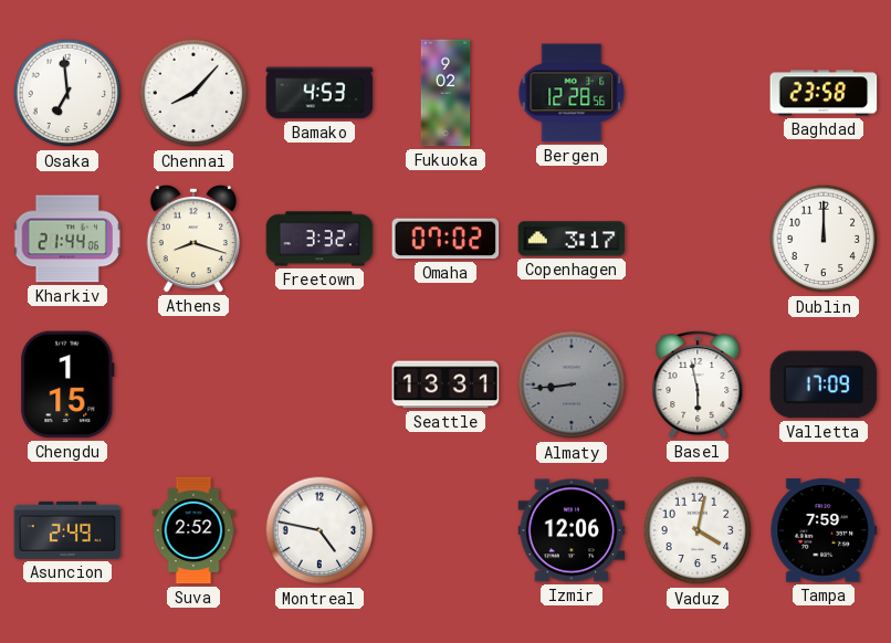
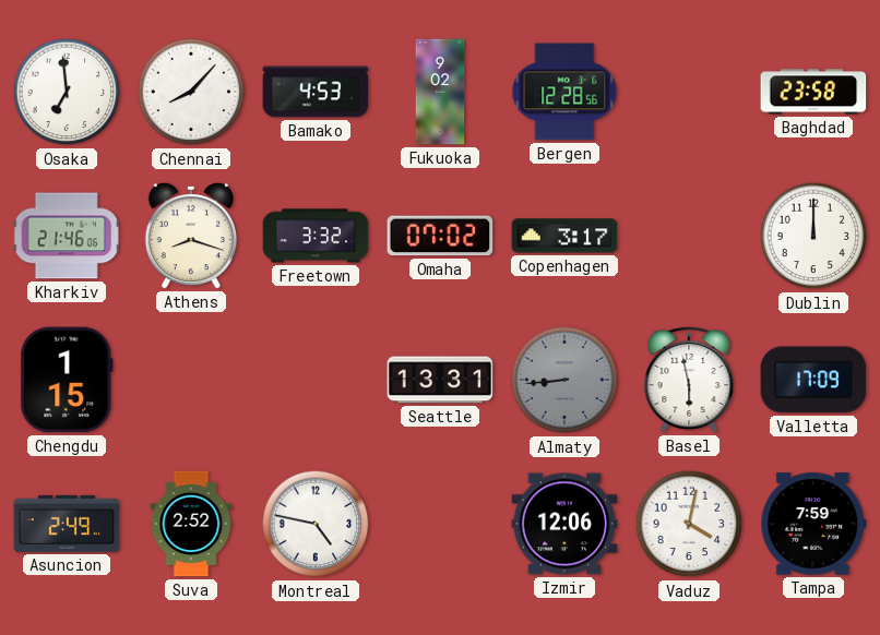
Kharkiv: 21:44 -> 21:46
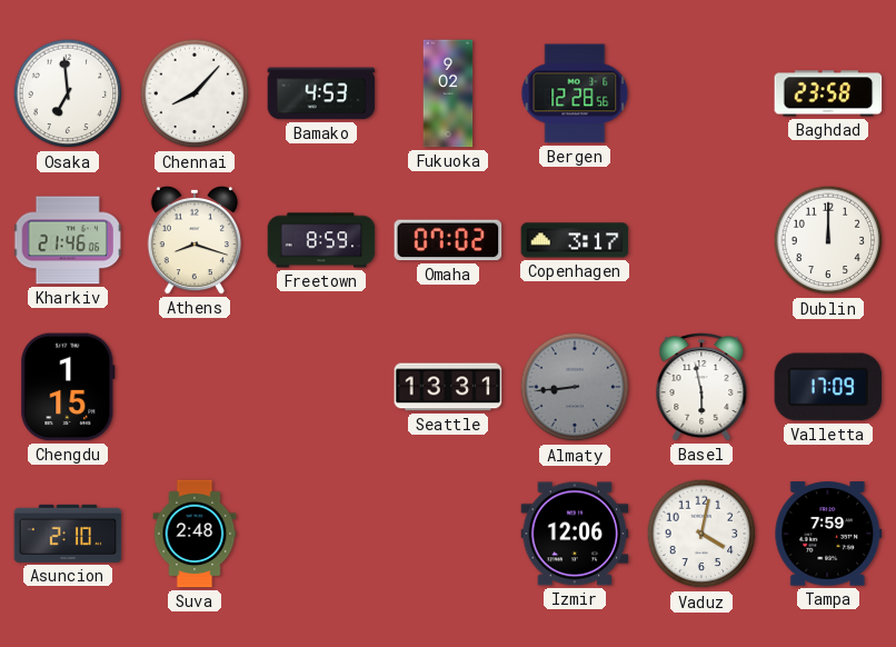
Freetown: 3:32 -> 8:59
Asuncion: 2:49 -> 2:10
Suva: 2:52 -> 2:48
Montreal: 4:47 -> none
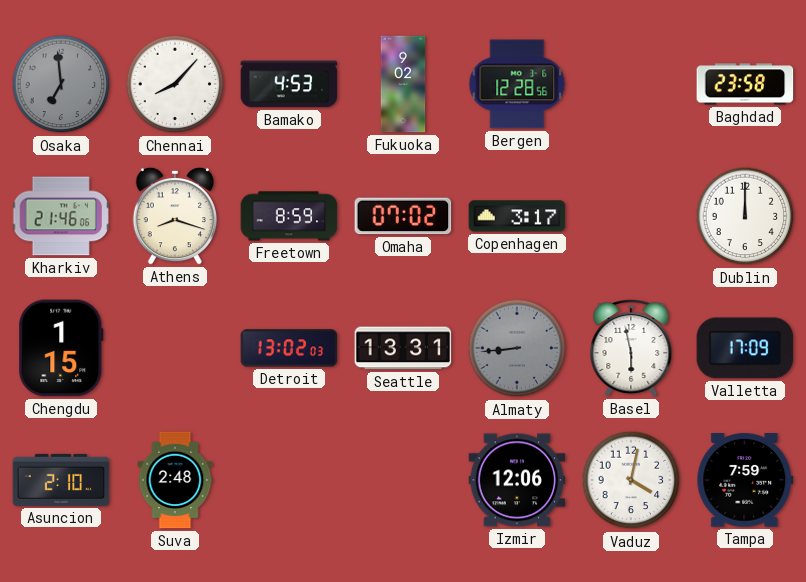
Osaka dial: white -> grey
Detroit: none -> 13:02
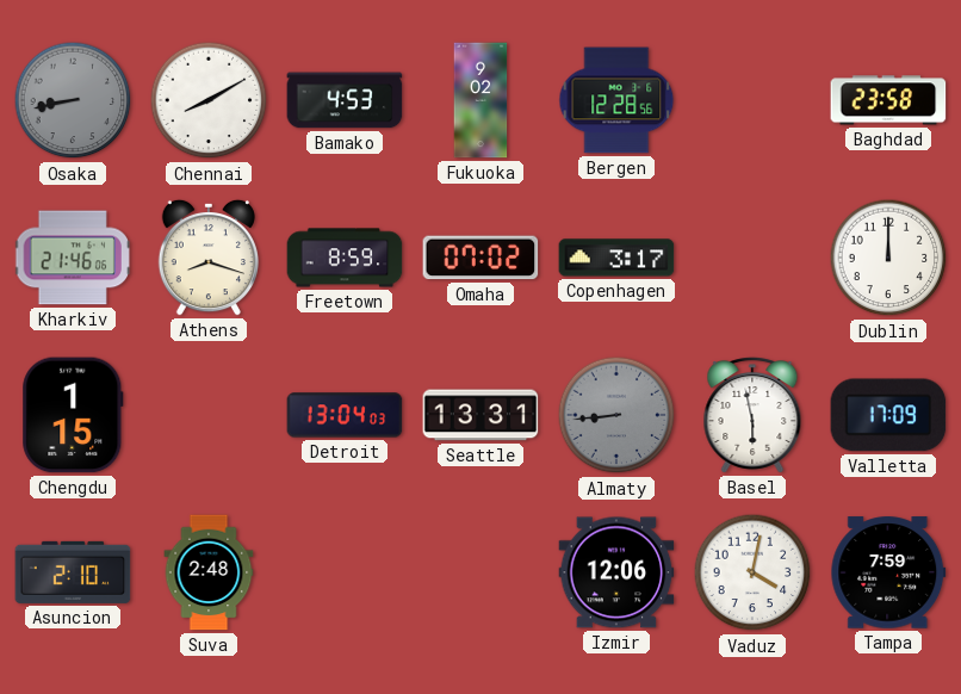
Osaka: 6:59 -> 8:43
Chennai: 8:07 -> 8:10
Detroit: 13:02 -> 13:04
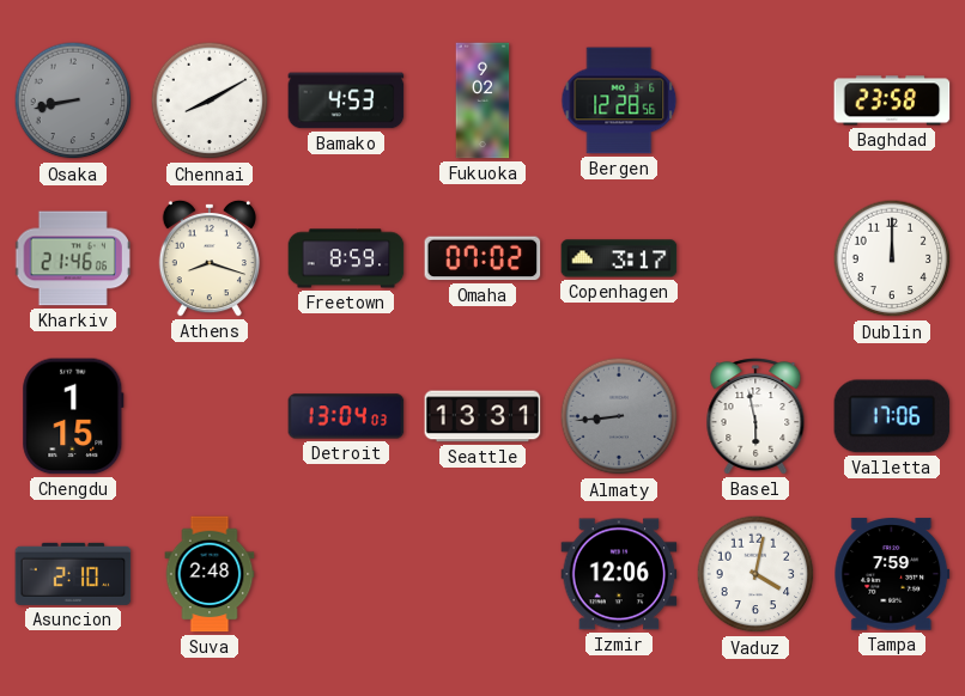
Valletta: 17:09 -> 17:06
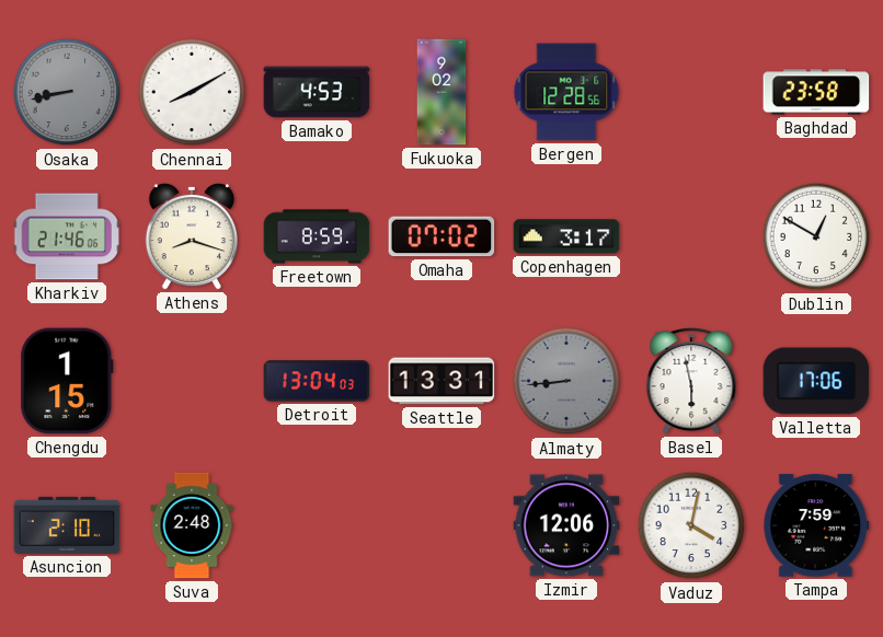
Dublin: 12:00 -> 12:50
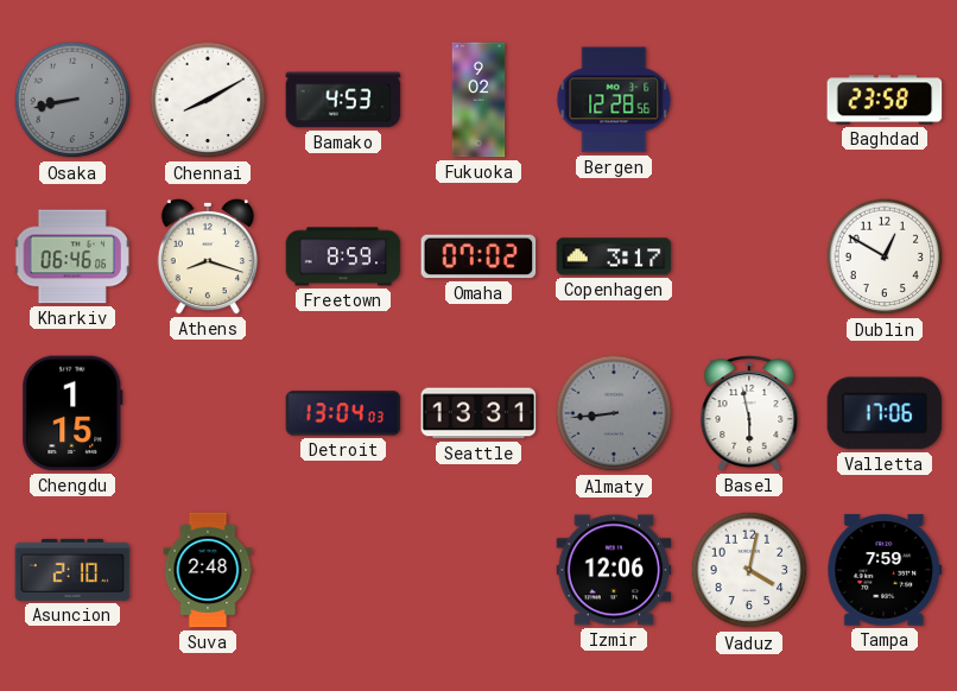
Kharkiv: 21:46 -> 06:46
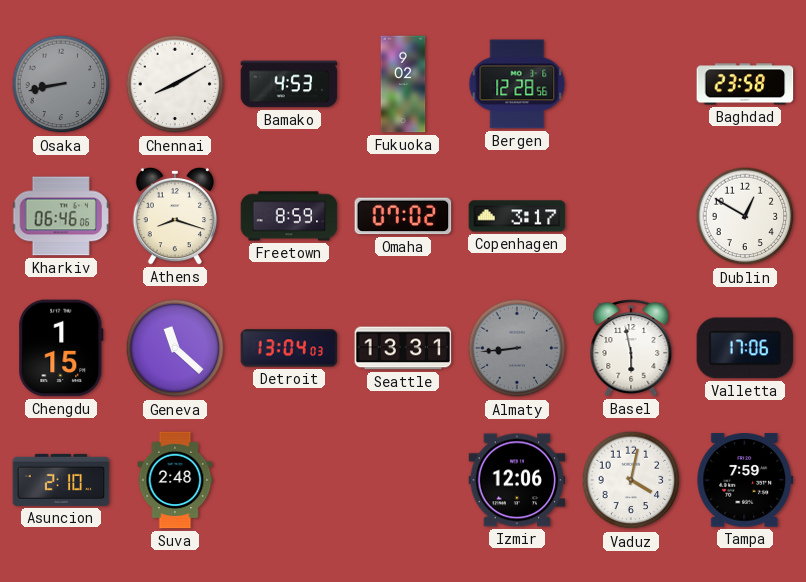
Geneva: none -> 11:22
